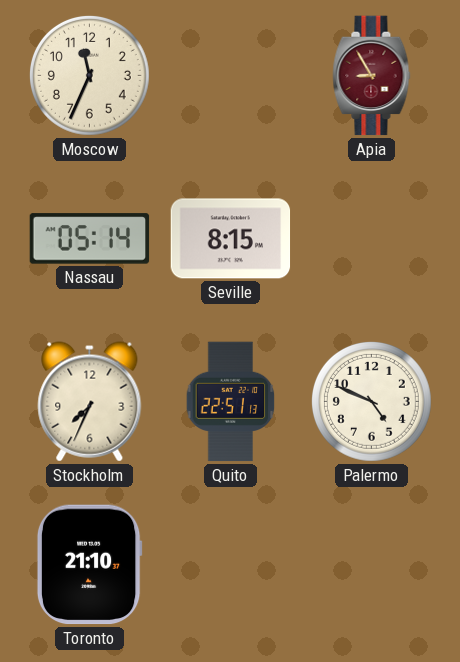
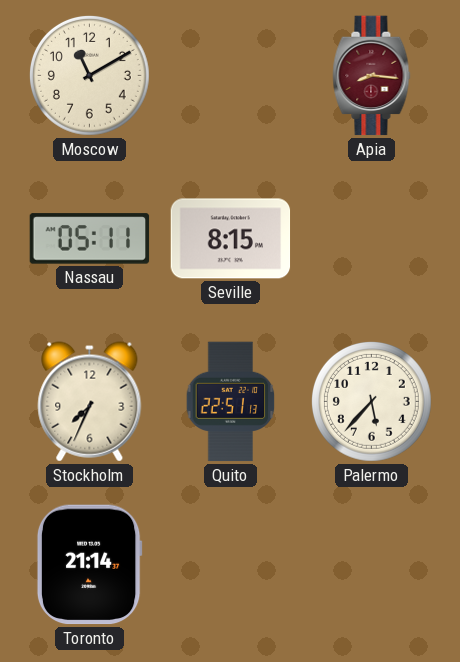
Moscow: 11:34 -> 11:10
Apia: 8:55 -> 8:16
Nassau: 05:14 -> 05:11
Palermo: 4:49 -> 5:37
Toronto: 21:10 -> 21:14
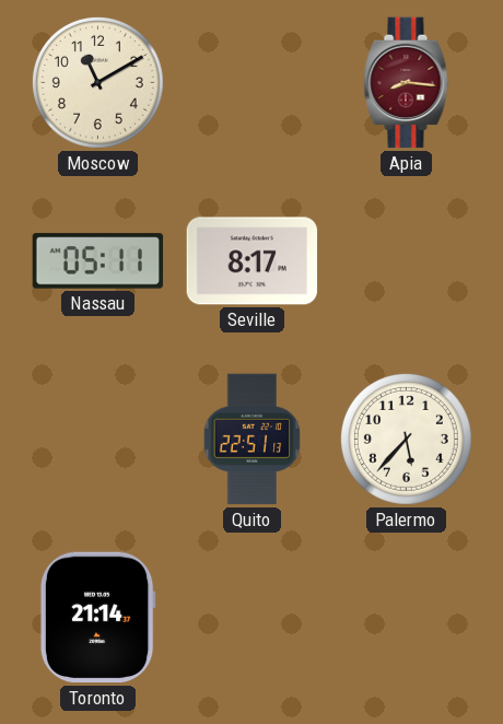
Seville: 8:15 -> 8:17
Stockholm: 7:34 -> none
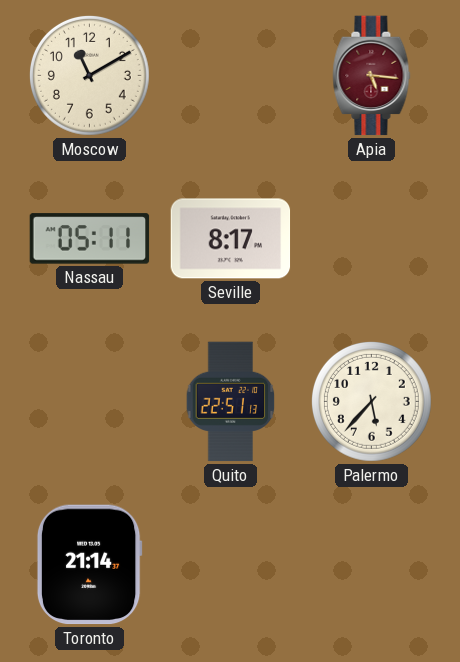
Apia: 8:16 -> 5:16
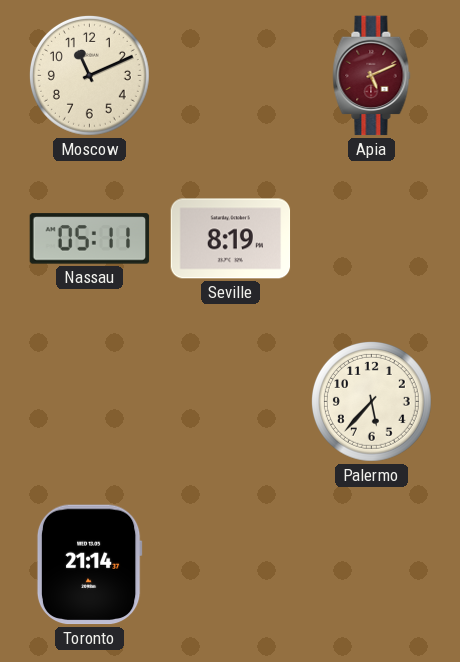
Moscow: 11:10 -> 11:11
Apia: 5:16 -> 5:11
Seville: 8:17 -> 8:19
Quito: 22:51 -> none
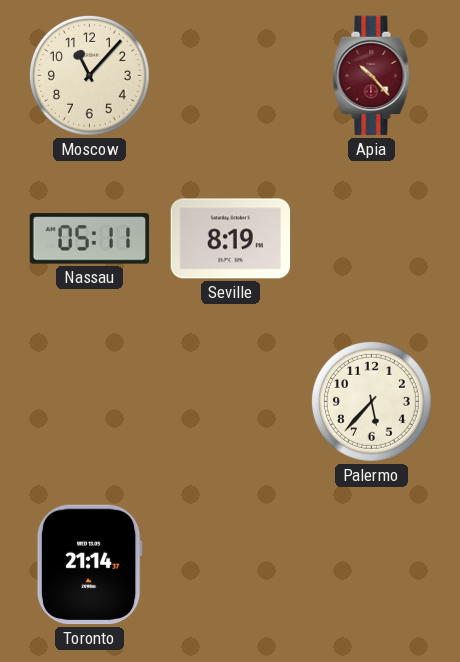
Moscow: 11:11 -> 11:07
Apia: 5:11 -> 10:23
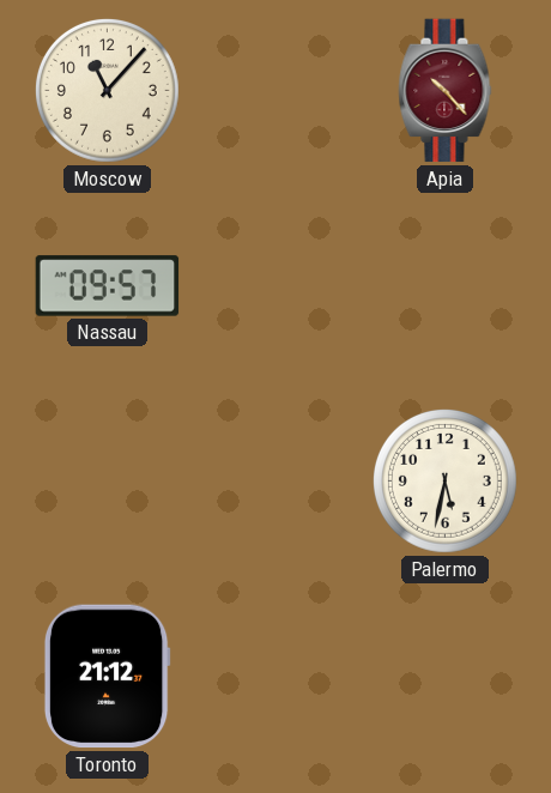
Nassau: 05:11 -> 09:57
Seville: 8:19 -> none
Palermo: 5:37 -> 5:32
Toronto: 21:14 -> 21:12
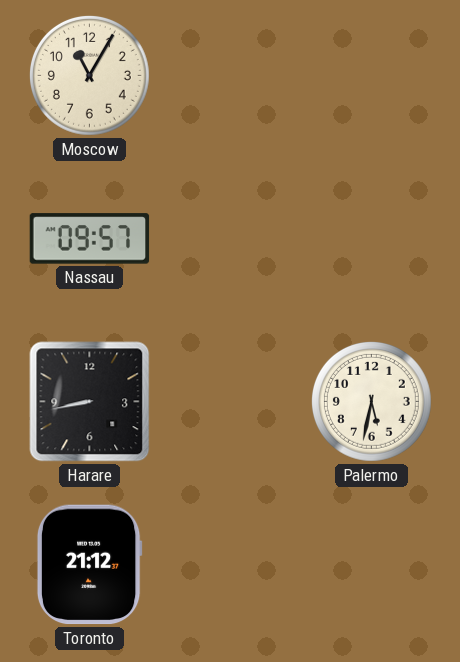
Moscow: 11:07 -> 11:05
Apia: 10:23 -> none
Harare: none -> 8:43
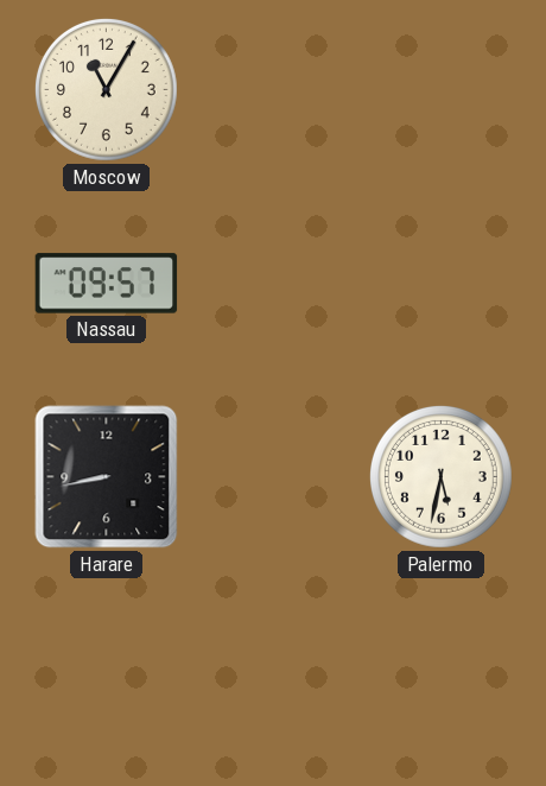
Toronto: 21:12 -> none
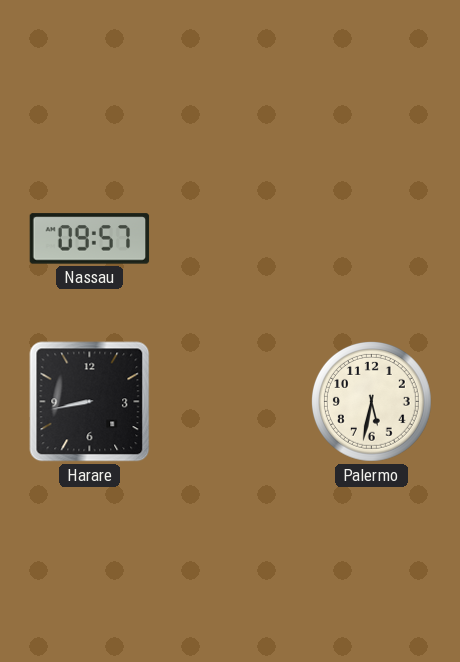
Moscow: 11:05 -> none
